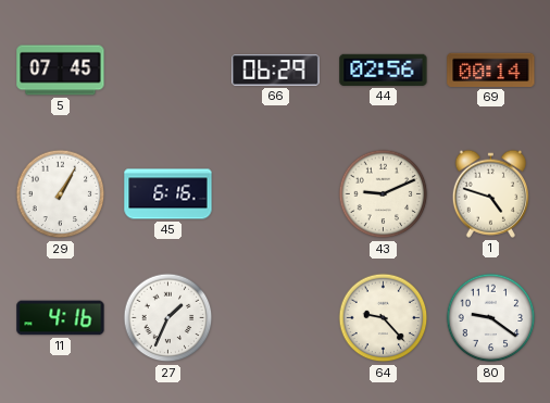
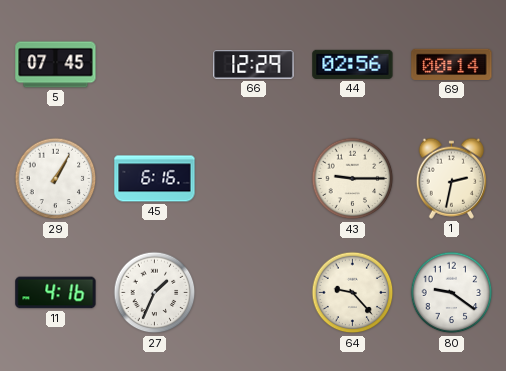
66: 06:29 -> 12:29
43: 9:11 -> 9:15
1: 4:48 -> 2:32
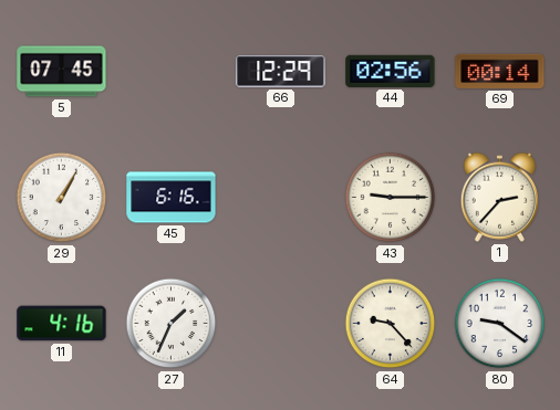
1: 2:32 -> 2:37
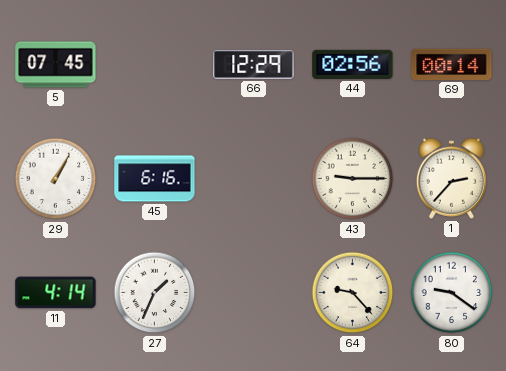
11: 4:16 -> 4:14
